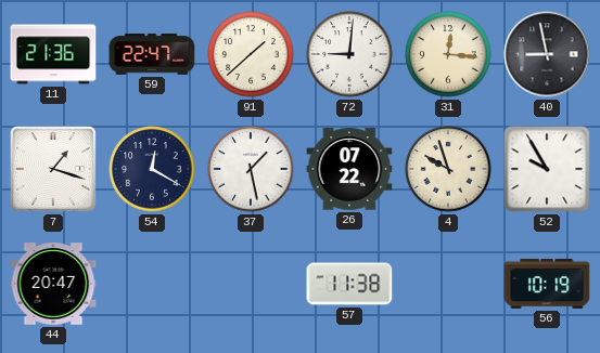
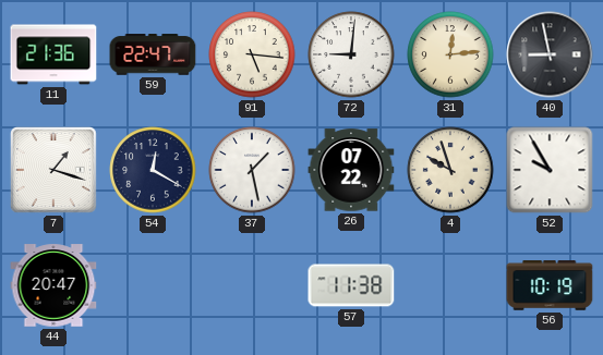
91: 1:38 -> 5:16
31: 12:16 -> 12:14
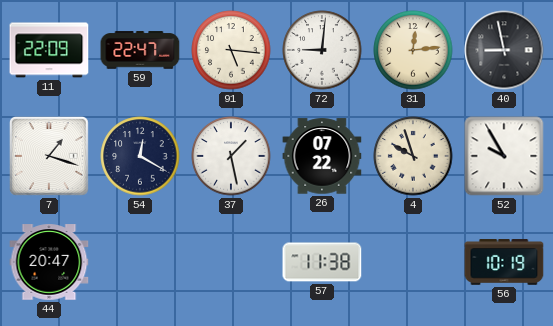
11: 21:36 -> 22:09
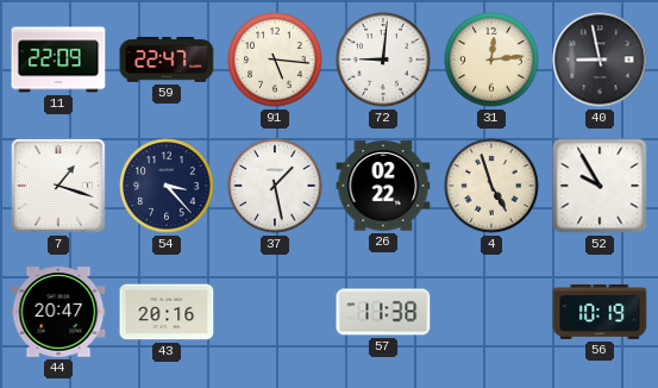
54: 12:20 -> 3:23
26: 07:22 -> 02:22
4: 9:57 -> 4:57
43: none -> 20:16
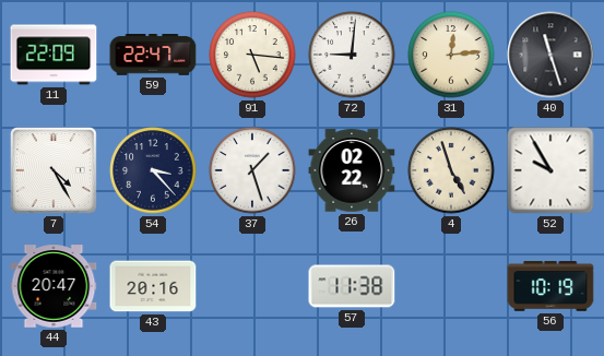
40: 8:58 -> 11:27
7: 1:18 -> 4:25
37: 1:28 -> 1:27
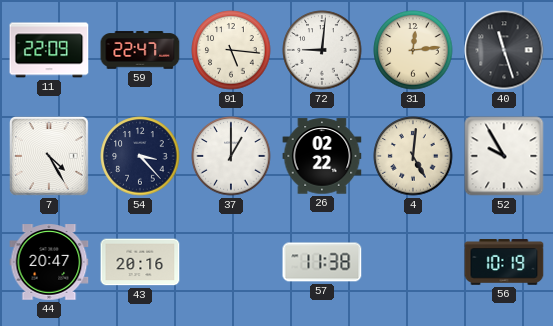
37: 1:27 -> 1:00
4: 4:57 -> 5:01
